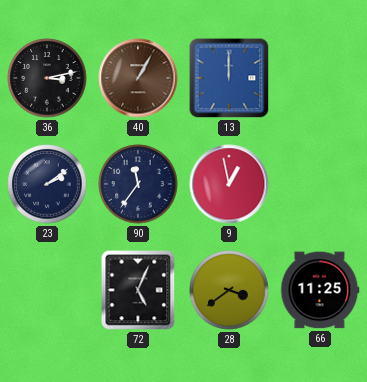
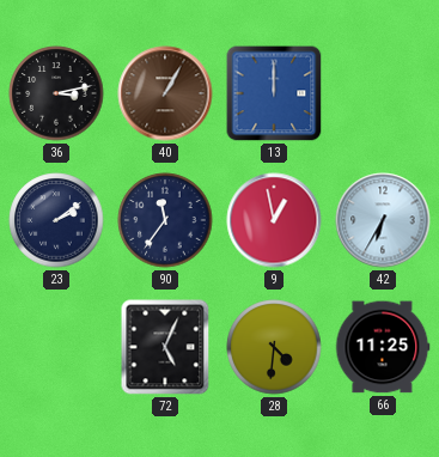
42: none -> 6:35
28: 3:39 -> 4:31
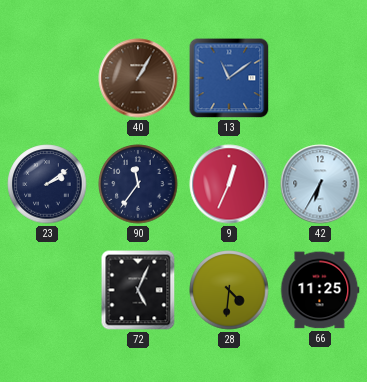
36: 3:13 -> none
13: 12:00 -> 11:09
9: 12:58 -> 12:34
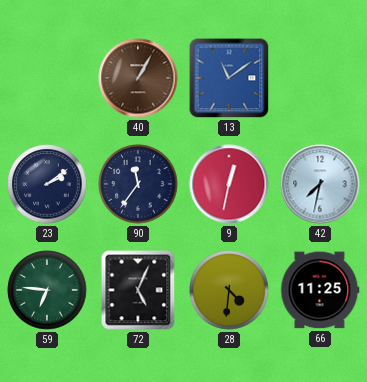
9: 12:34 -> 12:32
42: 6:35 -> 7:32
59: none -> 6:46
